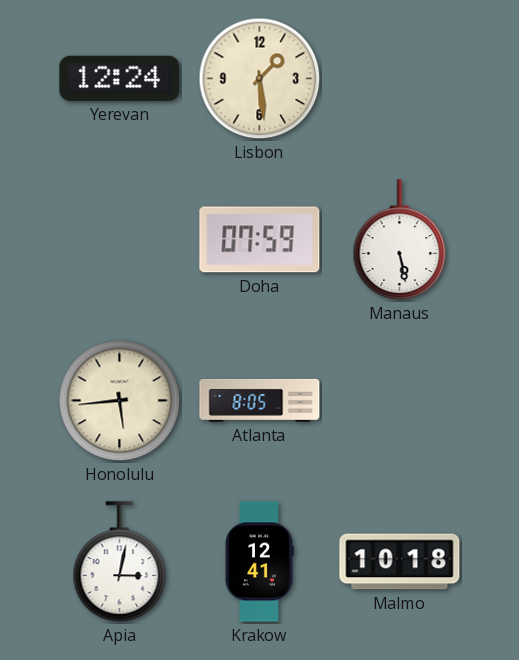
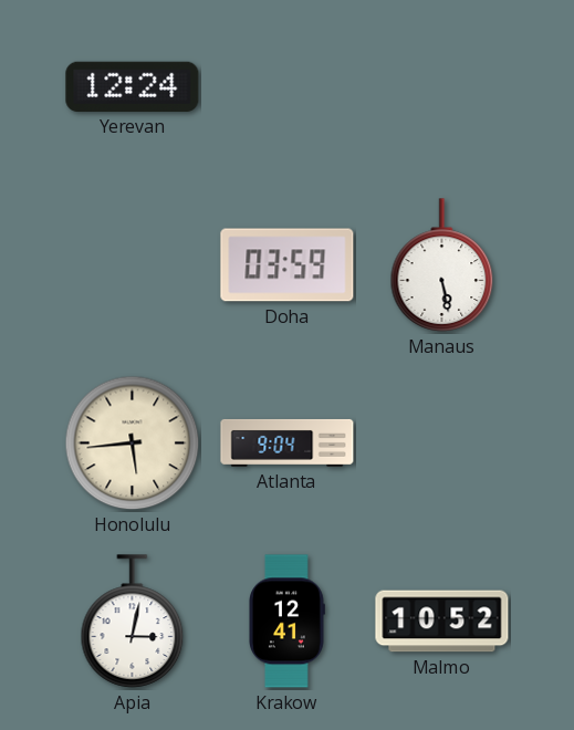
Lisbon: 1:29 -> none
Doha: 07:59 -> 03:59
Atlanta: 8:05 -> 9:04
Malmo: 10:18 -> 10:52
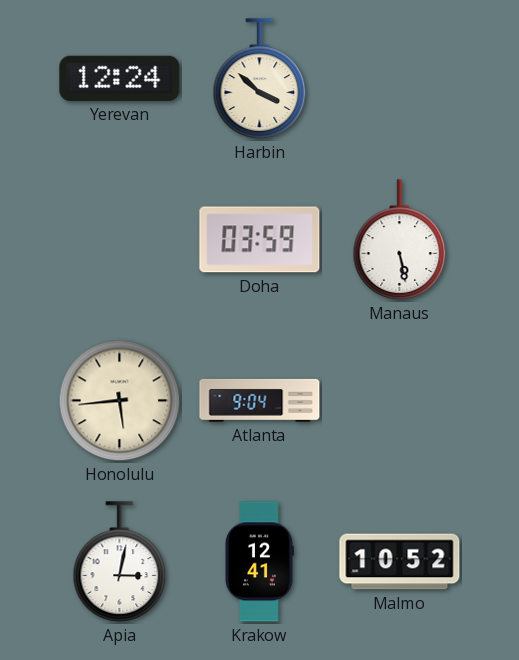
Harbin: none -> 3:52
